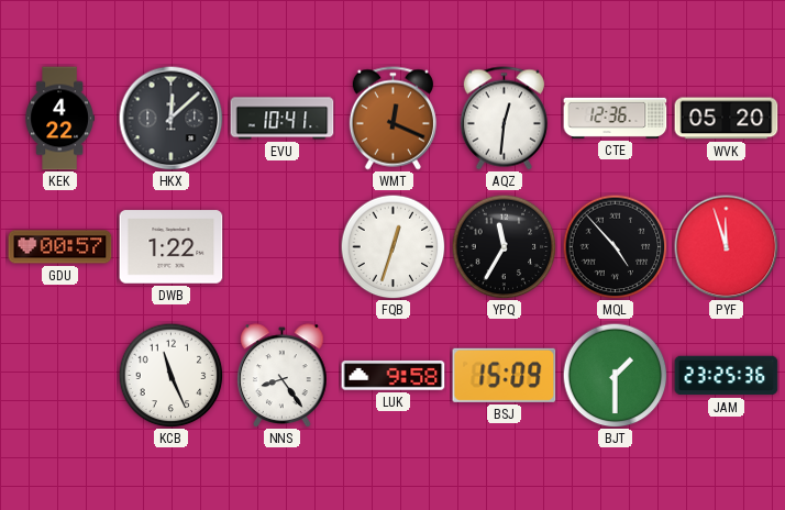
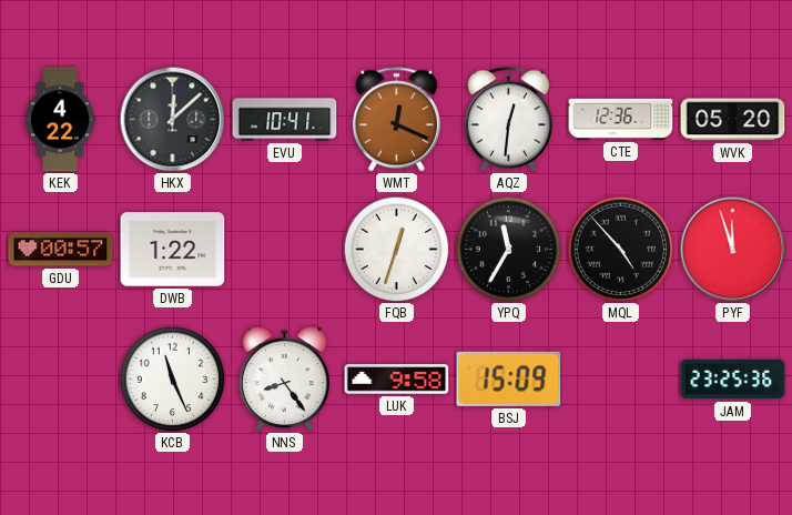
BJT: 1:30 -> none
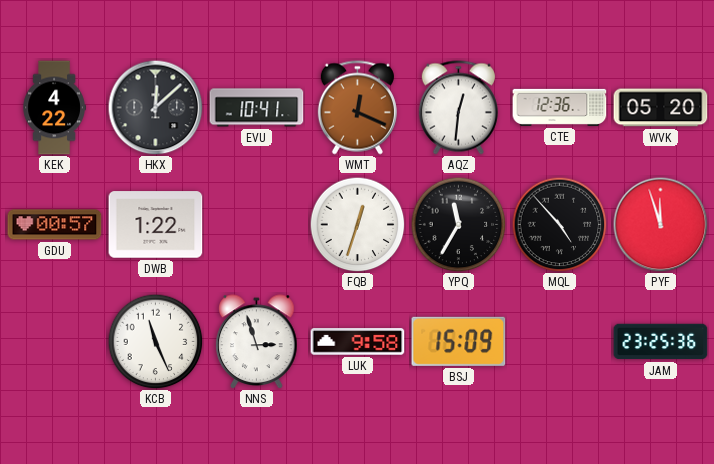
NNS: 8:24 -> 2:57
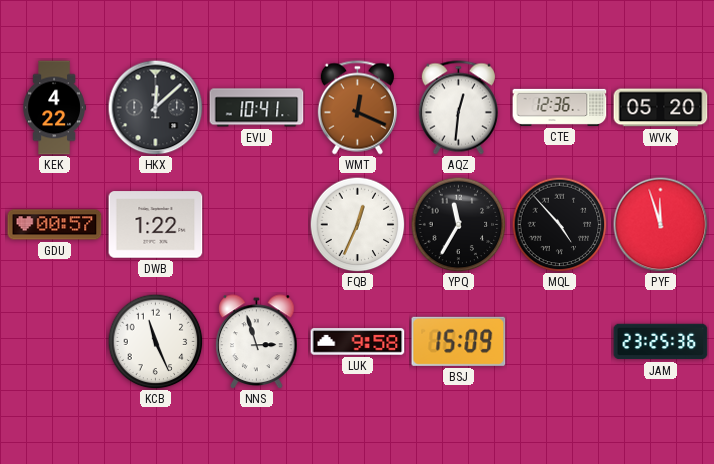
FQB: 12:33 -> 12:34
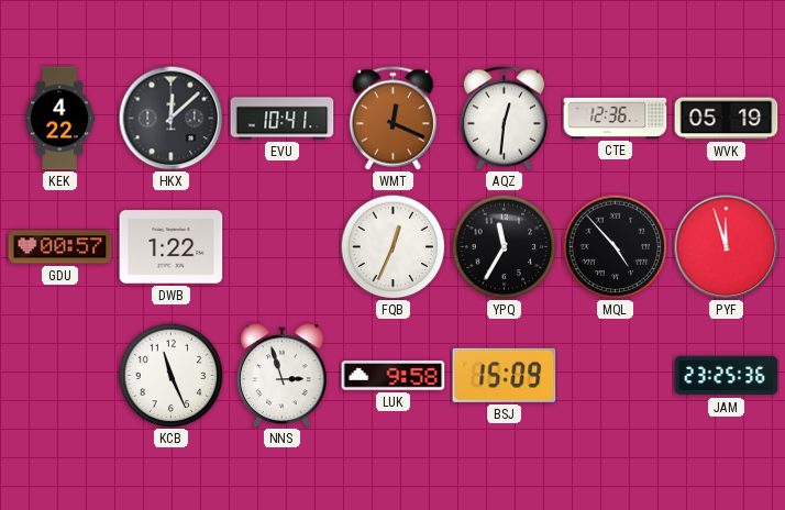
WVK: 05:20 -> 05:19
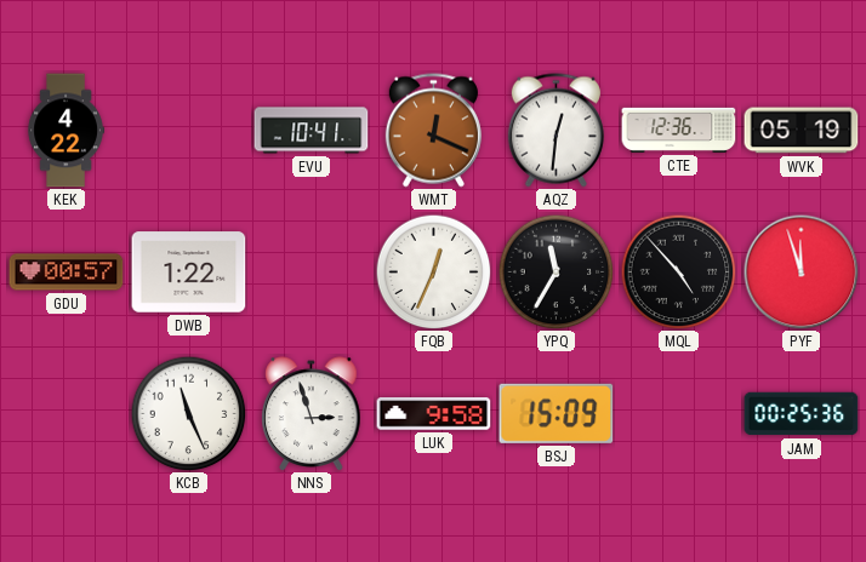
HKX: 12:08 -> none
JAM: 23:25 -> 00:25
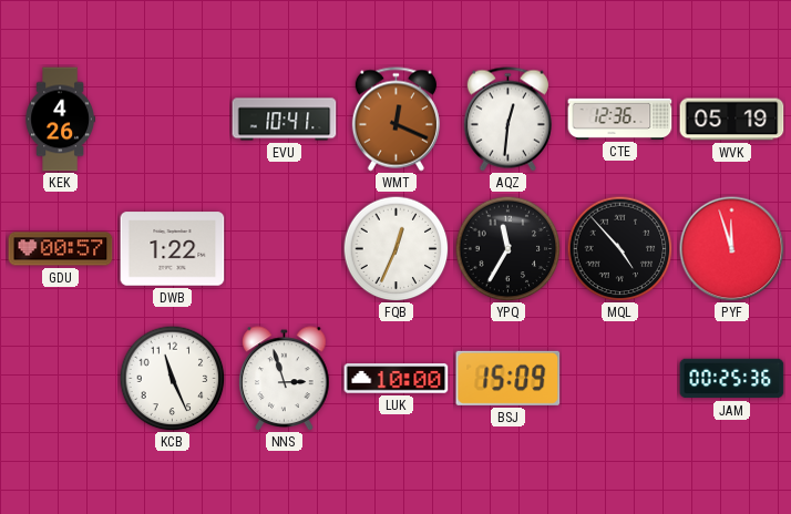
KEK: 4:22 -> 4:26
LUK: 9:58 -> 10:00
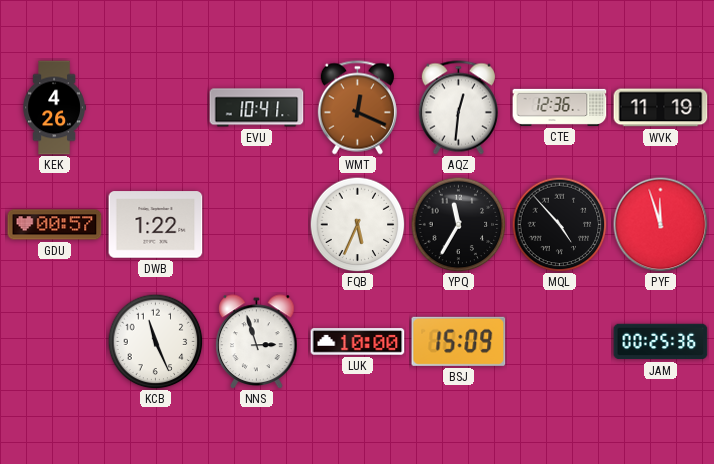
WVK: 05:19 -> 11:19
FQB: 12:34 -> 5:34
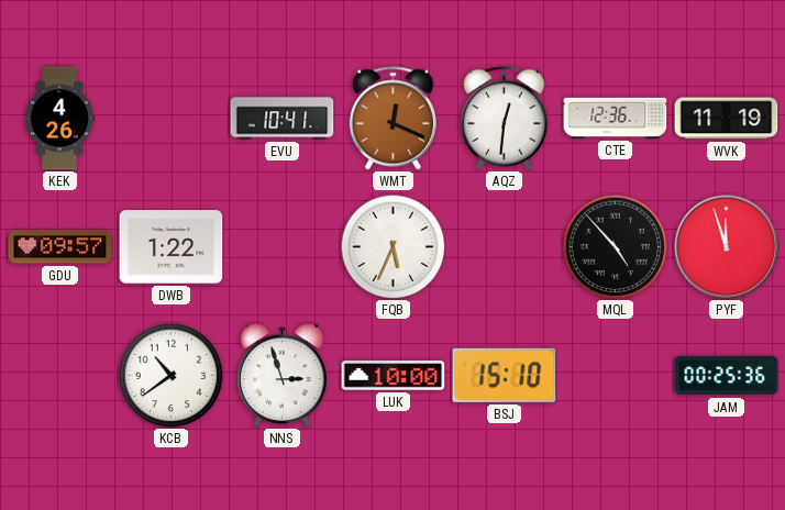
GDU: 00:57 -> 09:57
YPQ: 11:35 -> none
KCB: 11:26 -> 10:39
BSJ: 15:09 -> 15:10
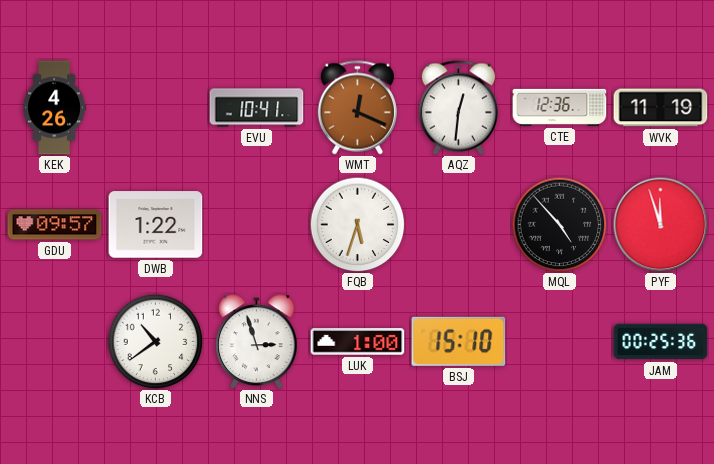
FQB: 5:34 -> 5:33
LUK: 10:00 -> 1:00
